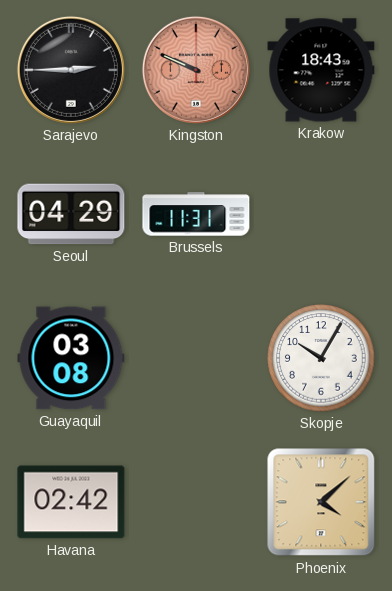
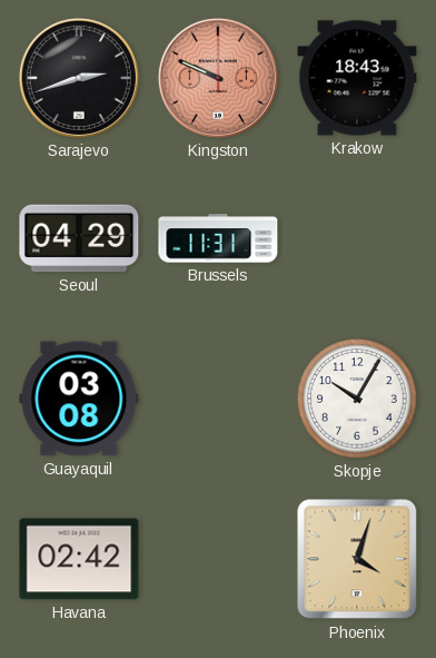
Sarajevo: 2:45 -> 2:42
Phoenix: 4:08 -> 4:03
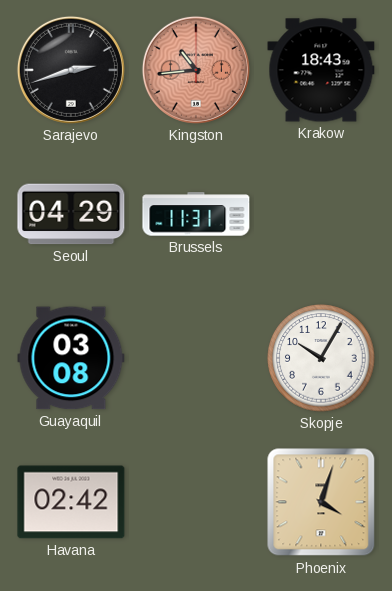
Kingston: 9:49 -> 10:44
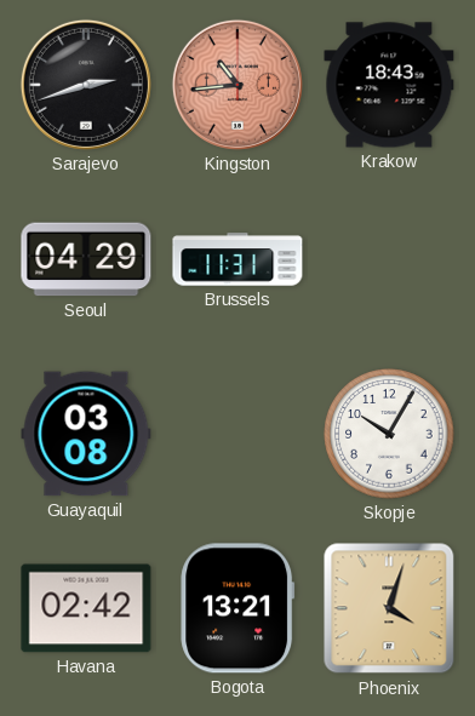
Bogota: none -> 13:21
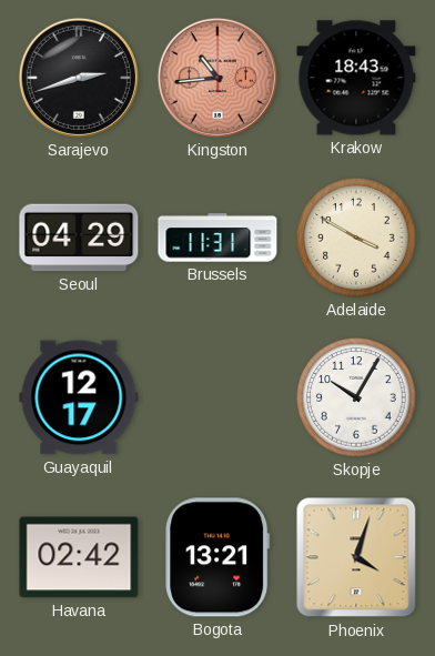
Adelaide: none -> 3:50
Guayaquil: 03:08 -> 12:17
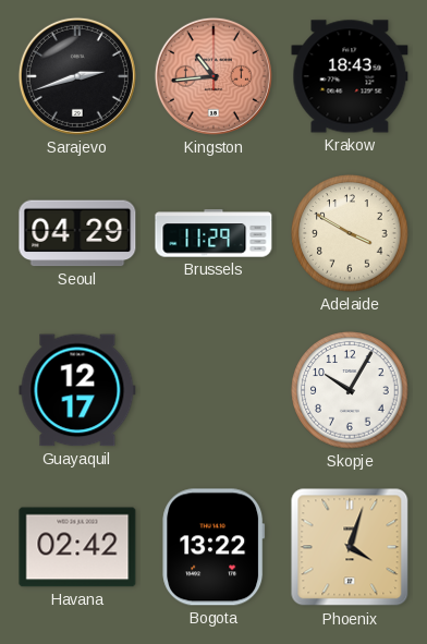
Brussels: 11:31 -> 11:29
Bogota: 13:21 -> 13:22
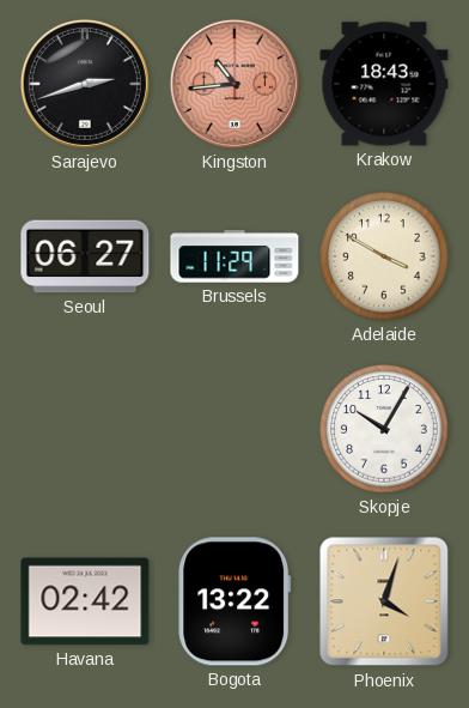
Seoul: 04:29 -> 06:27
Guayaquil: 12:17 -> none
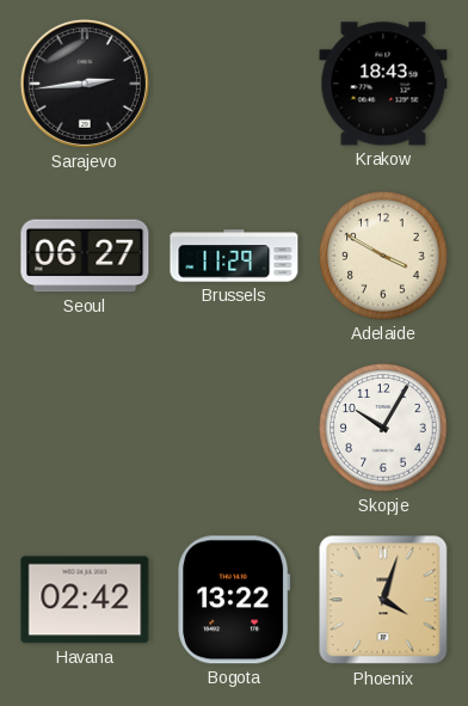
Sarajevo: 2:42 -> 2:44
Kingston: 10:44 -> none
